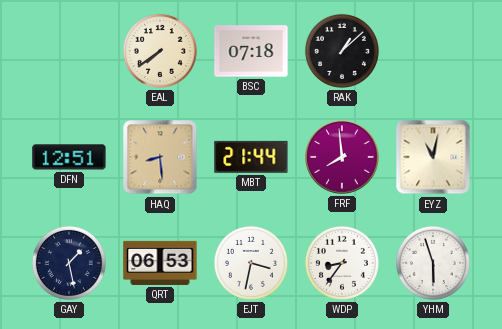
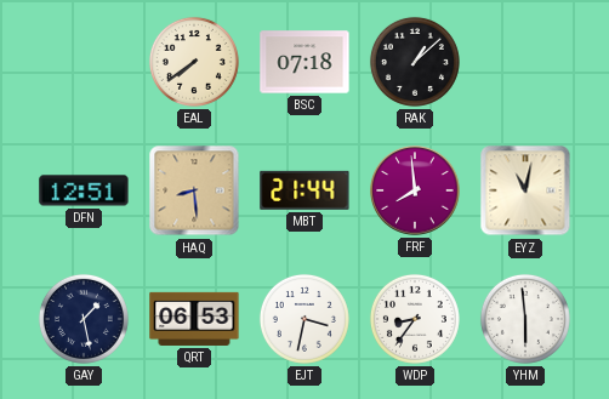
YHM: 5:57 -> 5:59
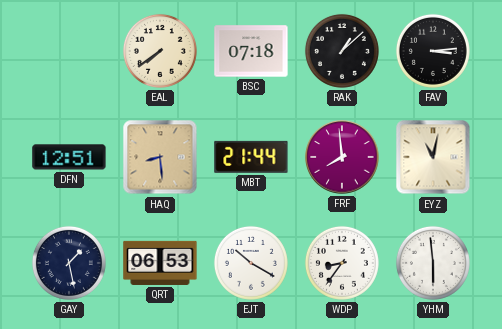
FAV: none -> 3:14
EJT: 3:32 -> 10:20
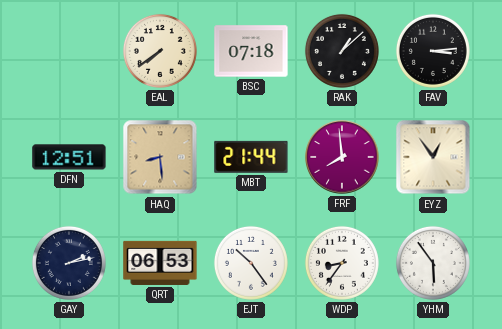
EYZ: 11:02 -> 12:54
GAY: 1:28 -> 2:13
EJT: 10:20 -> 10:24
YHM: 5:59 -> 5:54
